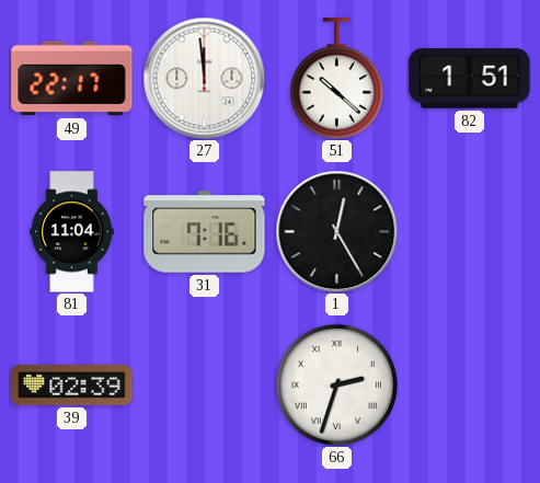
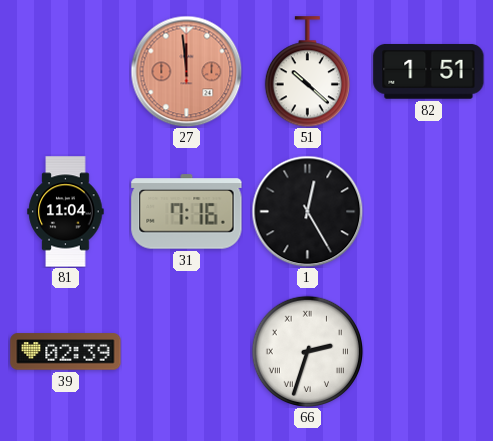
49: 22:17 -> none
27 dial: white -> salmon
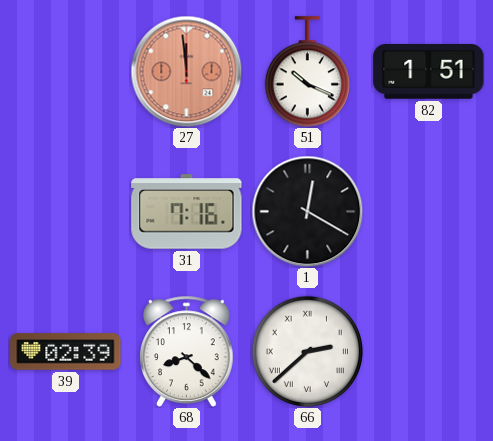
51: 10:22 -> 10:19
81: 11:04 -> none
1: 12:25 -> 12:20
68: none -> 8:22
66: 2:33 -> 2:38
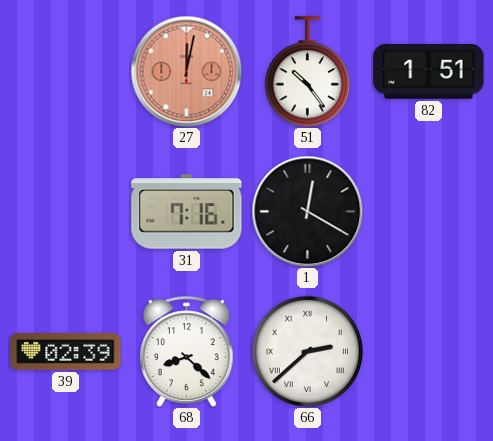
27: 11:59 -> 12:02
51: 10:19 -> 10:24
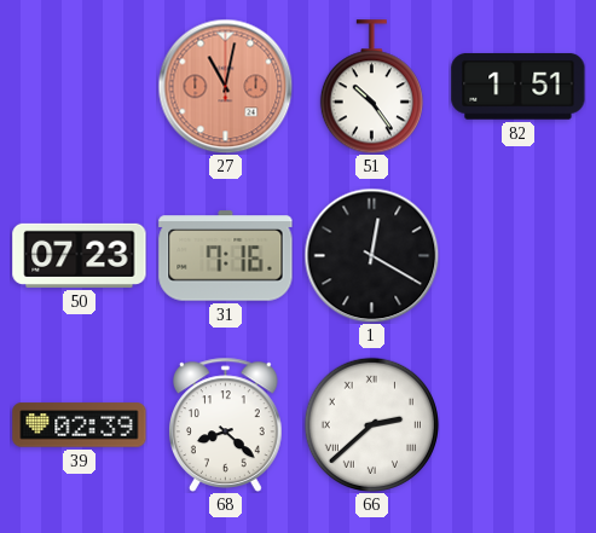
27: 12:02 -> 11:02
50: none -> 07:23
